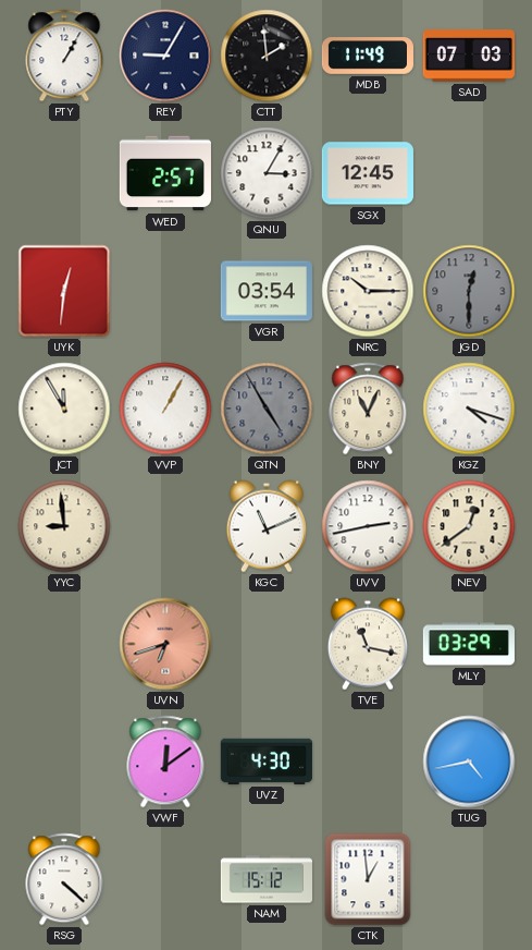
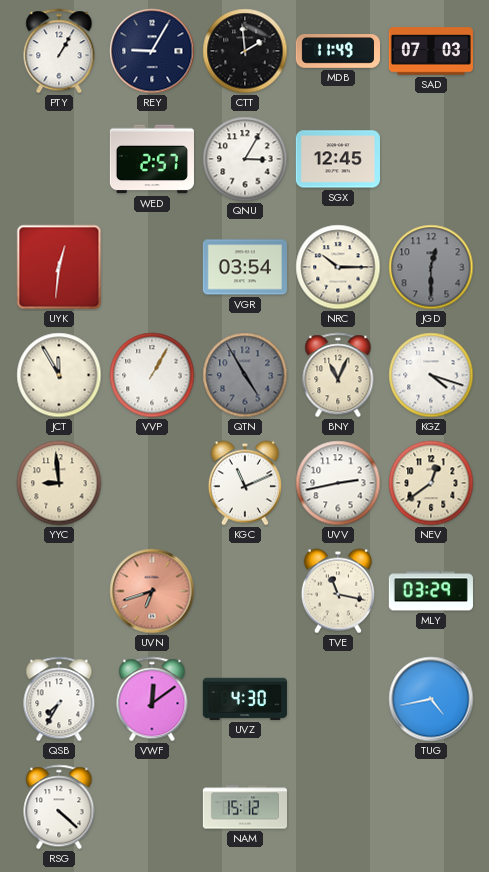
QSB: none -> 7:35
CTK: 12:59 -> none
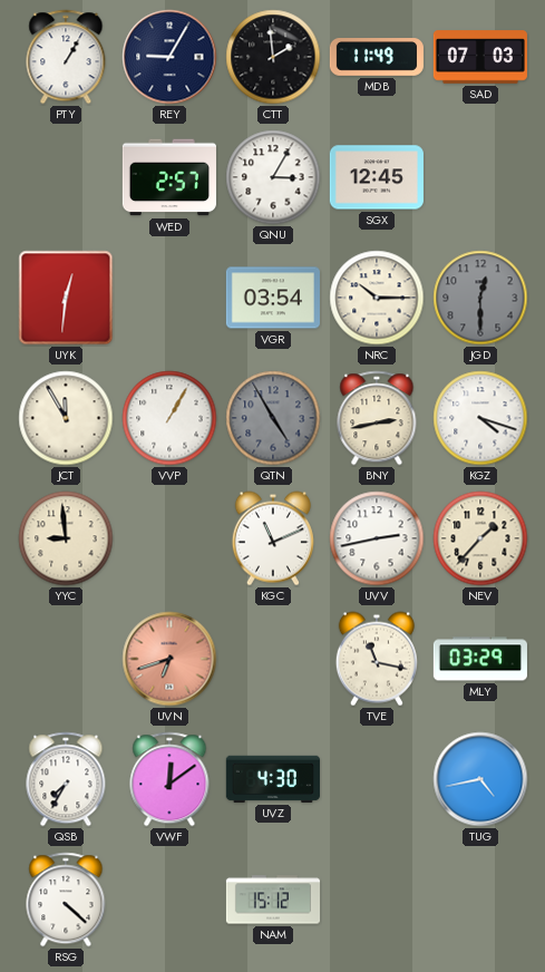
BNY: 11:04 -> 2:43
NEV: 12:39 -> 1:37
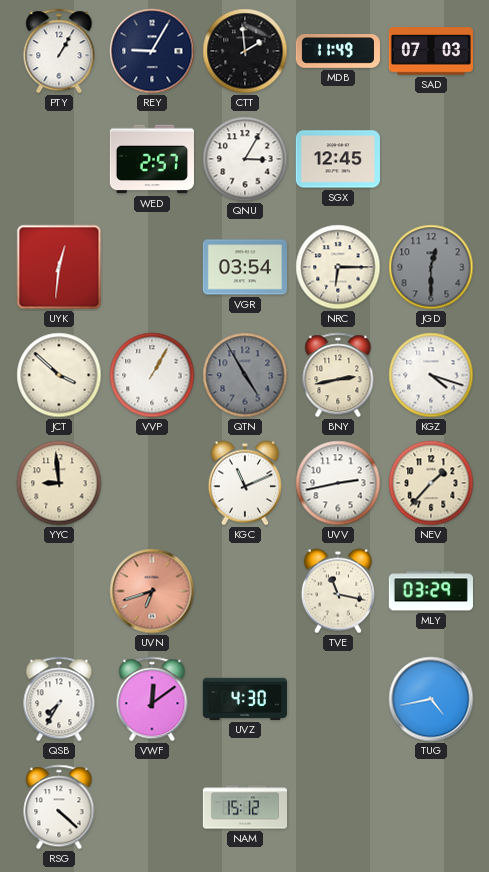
NRC: 10:15 -> 6:15
JCT: 11:55 -> 3:52
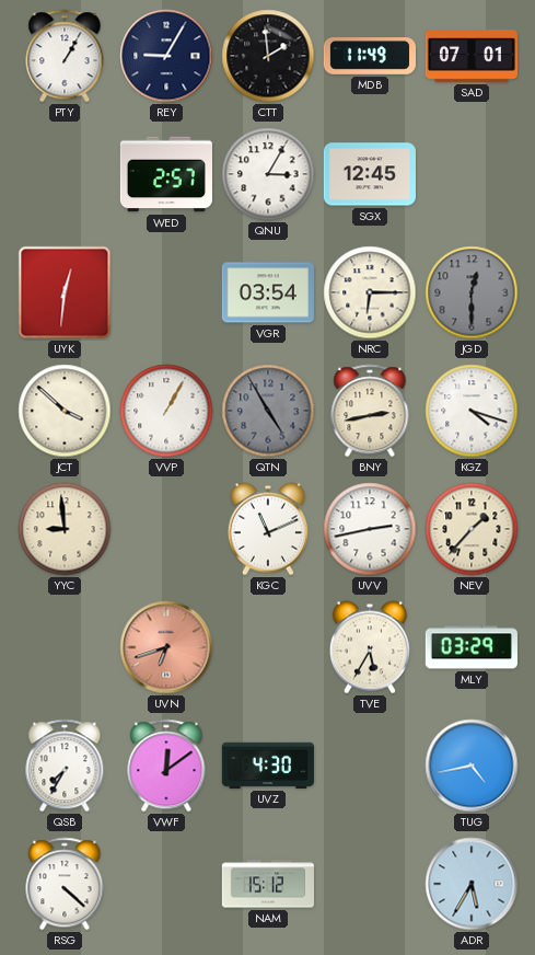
SAD: 07:03 -> 07:01
TVE: 11:17 -> 5:35
ADR: none -> 5:35
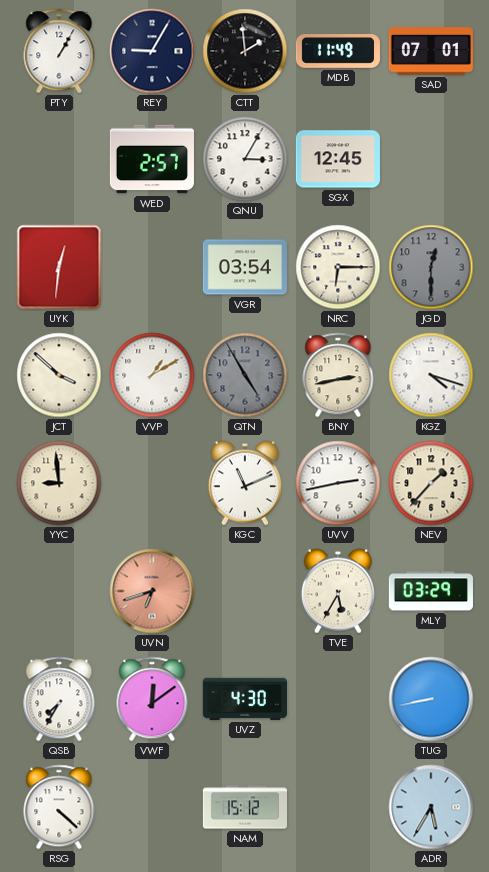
VVP: 1:05 -> 1:10
TUG: 4:43 -> 8:43
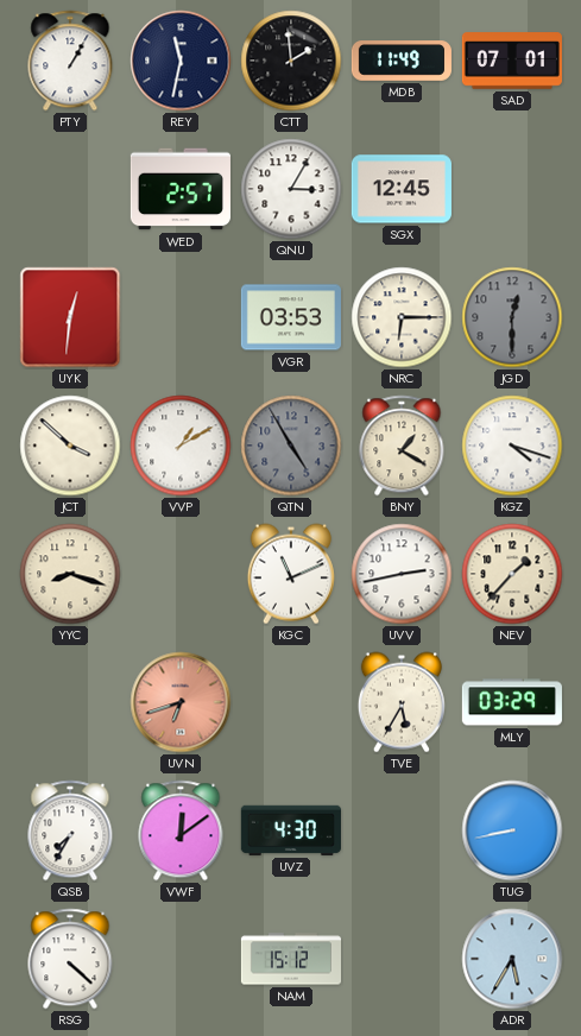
REY: 9:05 -> 11:32
VGR: 03:54 -> 03:53
BNY: 2:43 -> 1:20
YYC: 8:59 -> 8:18
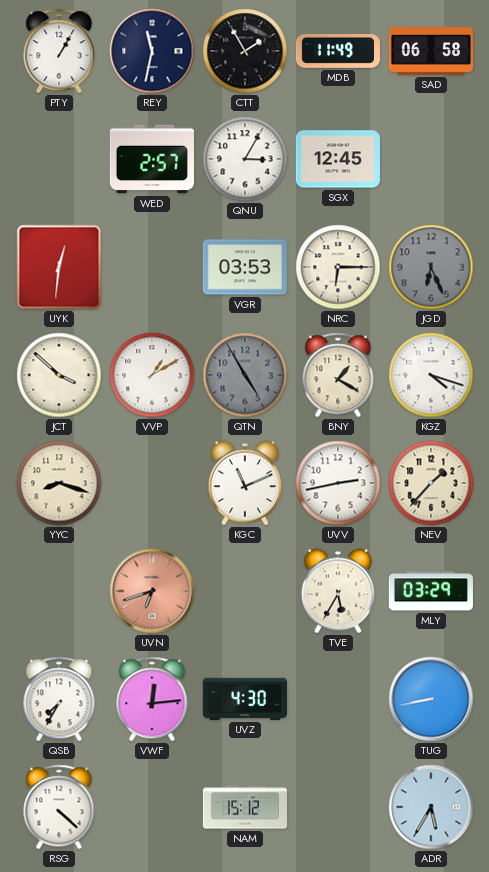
CTT: 1:59 -> 1:55
SAD: 07:01 -> 06:58
JGD: 12:30 -> 6:26
VWF: 12:09 -> 12:14
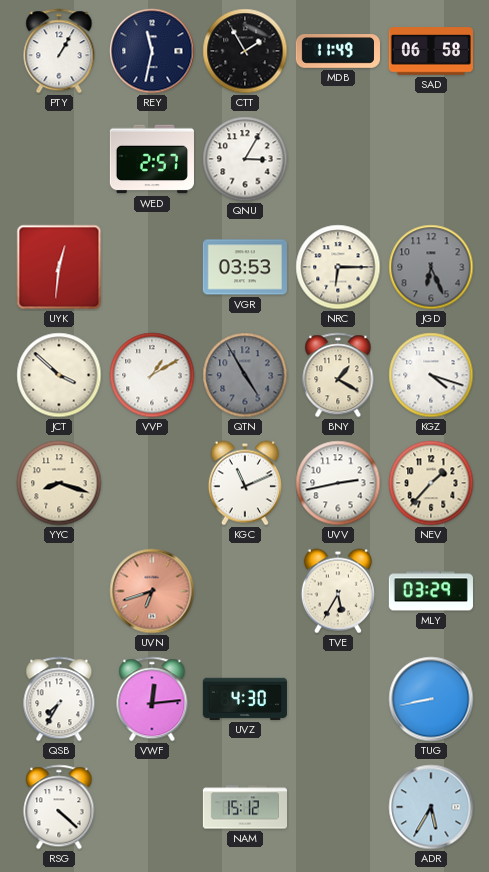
SGX: 12:45 -> none
